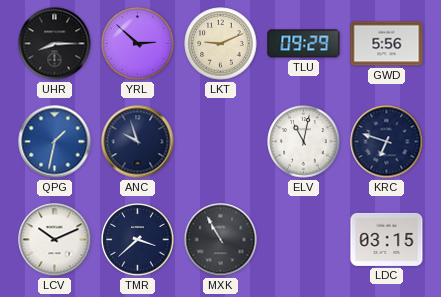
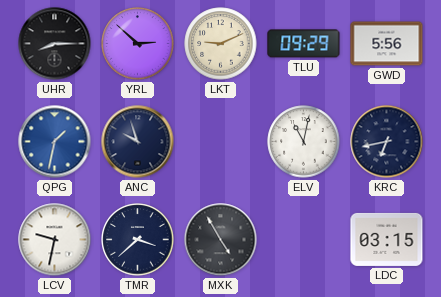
KRC: 6:48 -> 6:43
LCV: 10:11 -> 9:32
MXK: 10:55 -> 4:55
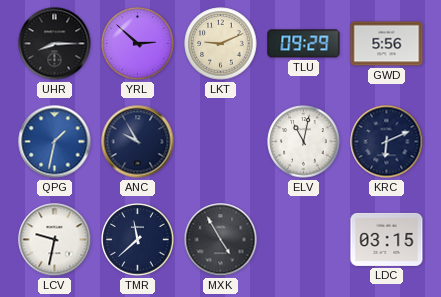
ANC: 9:57 -> 9:55
KRC: 6:43 -> 6:11
TMR: 3:38 -> 11:38
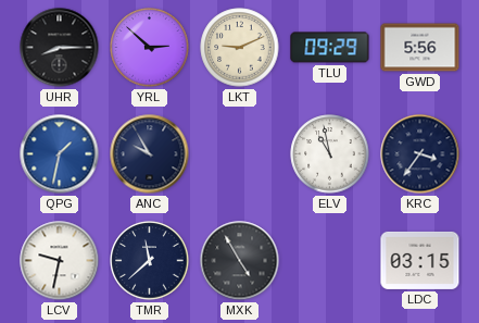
ELV: 11:02 -> 10:58
KRC: 6:11 -> 3:36
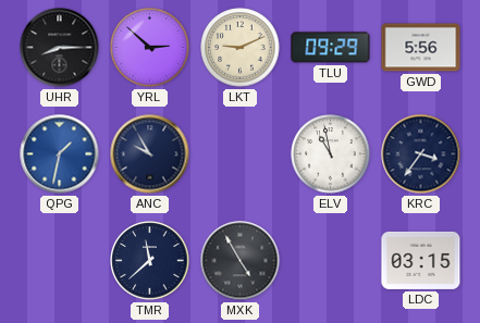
LCV: 9:32 -> none
